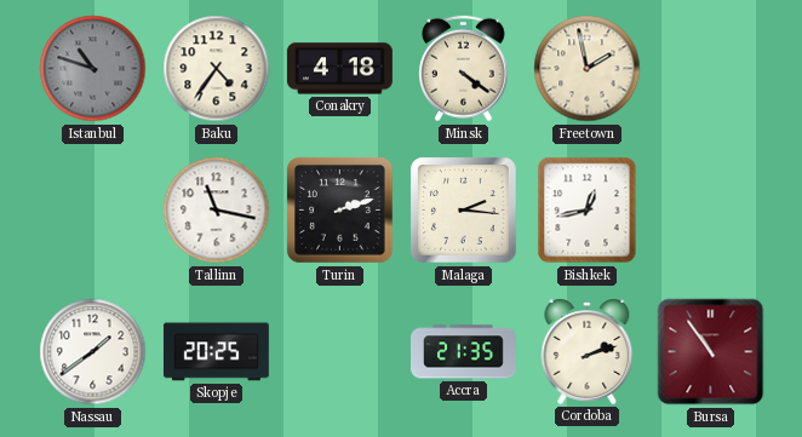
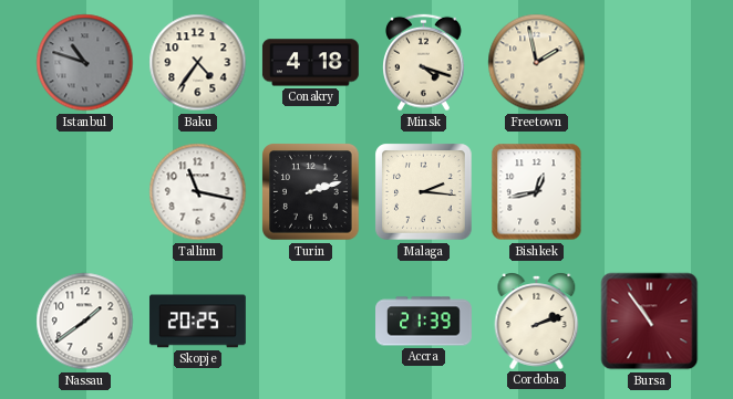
Minsk: 4:21 -> 4:18
Accra: 21:35 -> 21:39
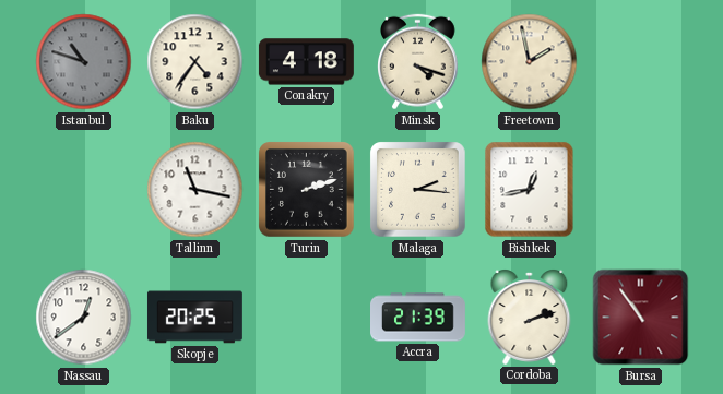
Nassau: 1:39 -> 12:39
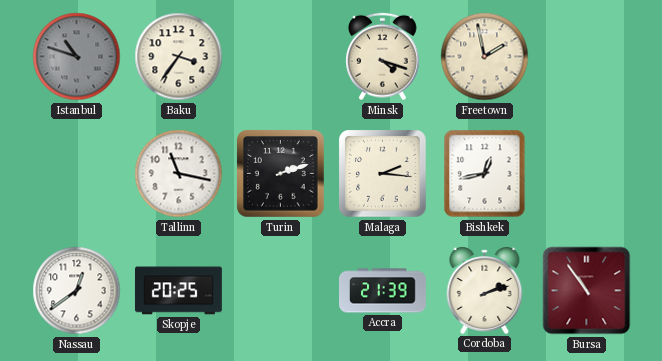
Baku: 4:36 -> 3:36
Conakry: 4:18 -> none
